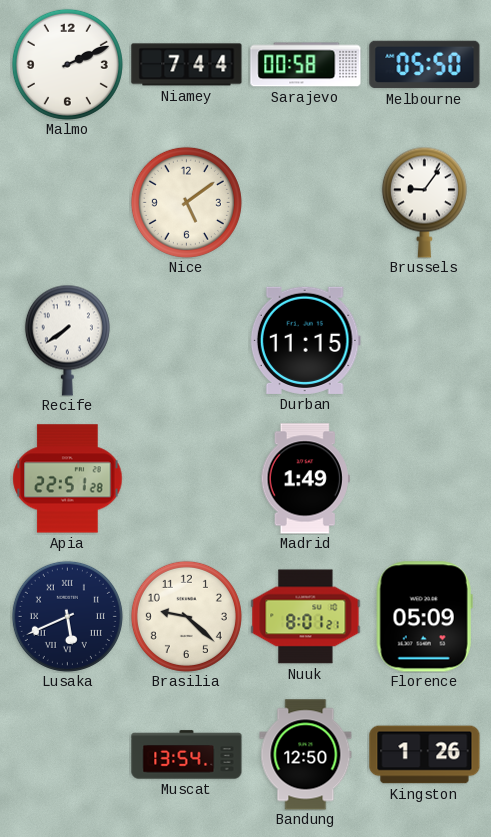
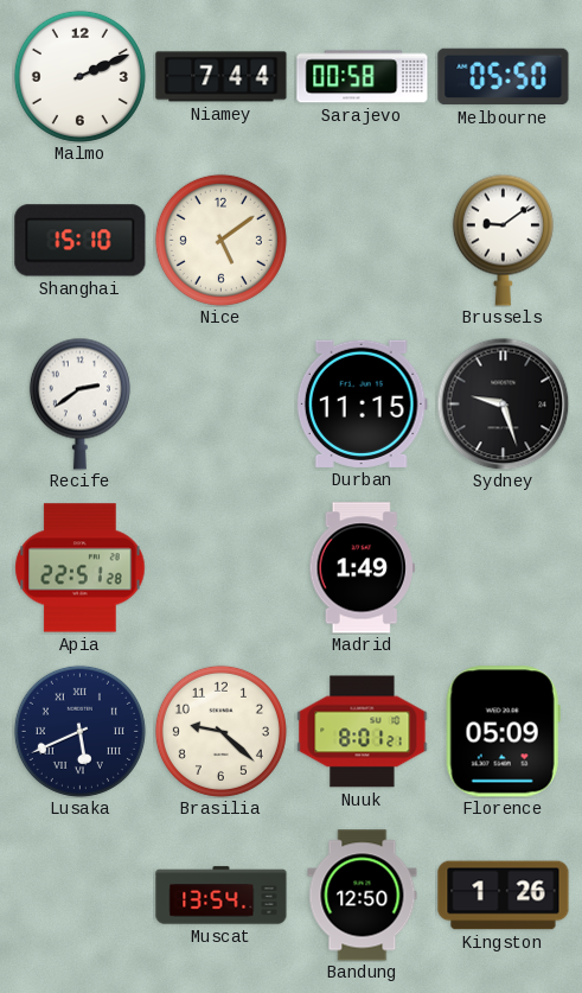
Shanghai: none -> 15:10
Brussels: 9:06 -> 9:09
Recife: 7:39 -> 2:39
Sydney: none -> 9:27
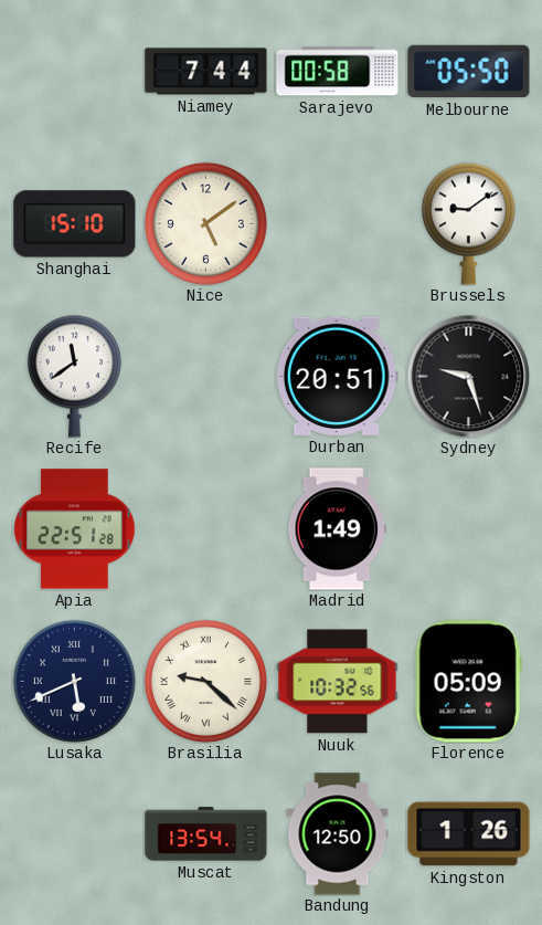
Malmo: 2:11 -> none
Recife: 2:39 -> 11:39
Durban: 11:15 -> 20:51
Brasilia numerals: Arabic -> Roman
Nuuk: 8:01 -> 10:32
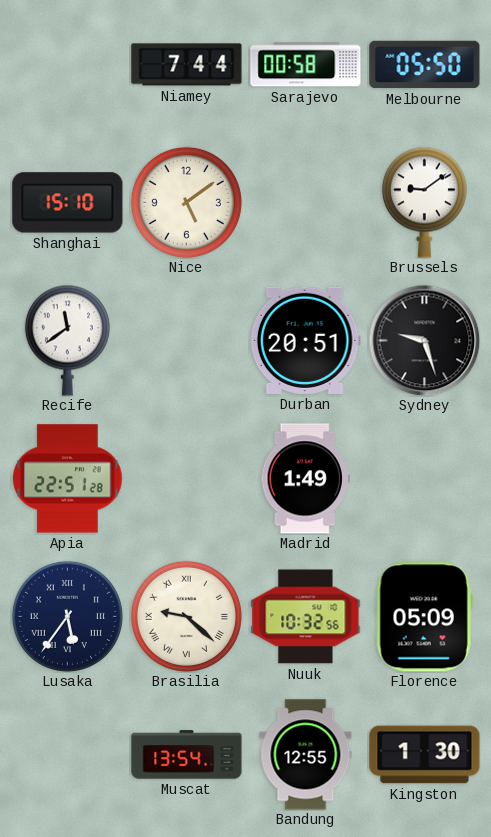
Lusaka: 5:41 -> 5:36
Bandung: 12:50 -> 12:55
Kingston: 1:26 -> 1:30
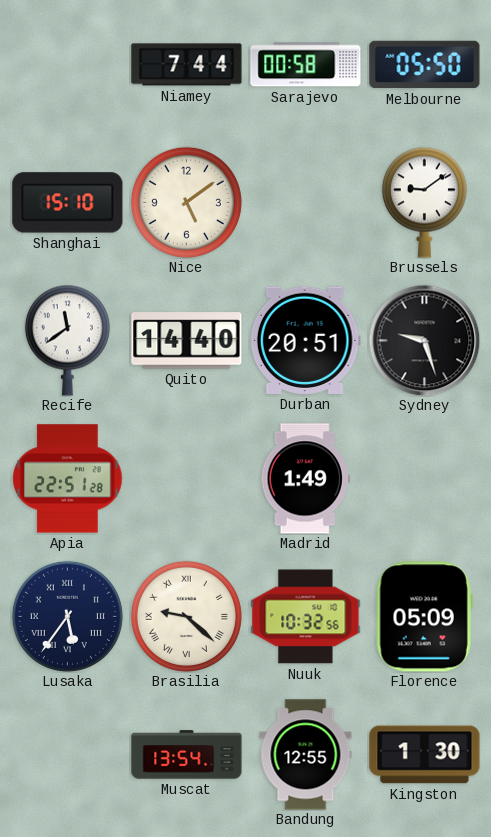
Quito: none -> 14:40
